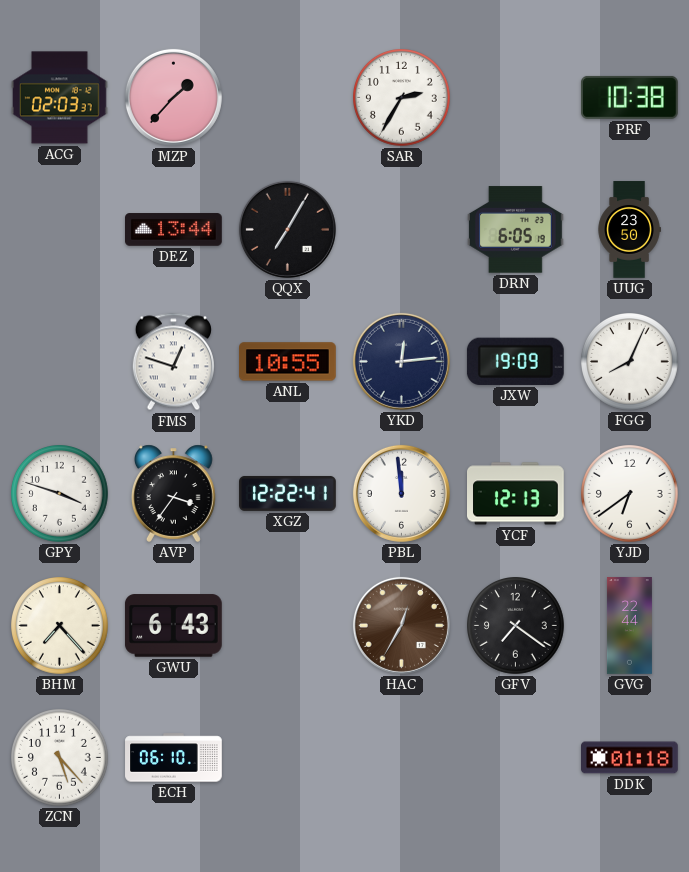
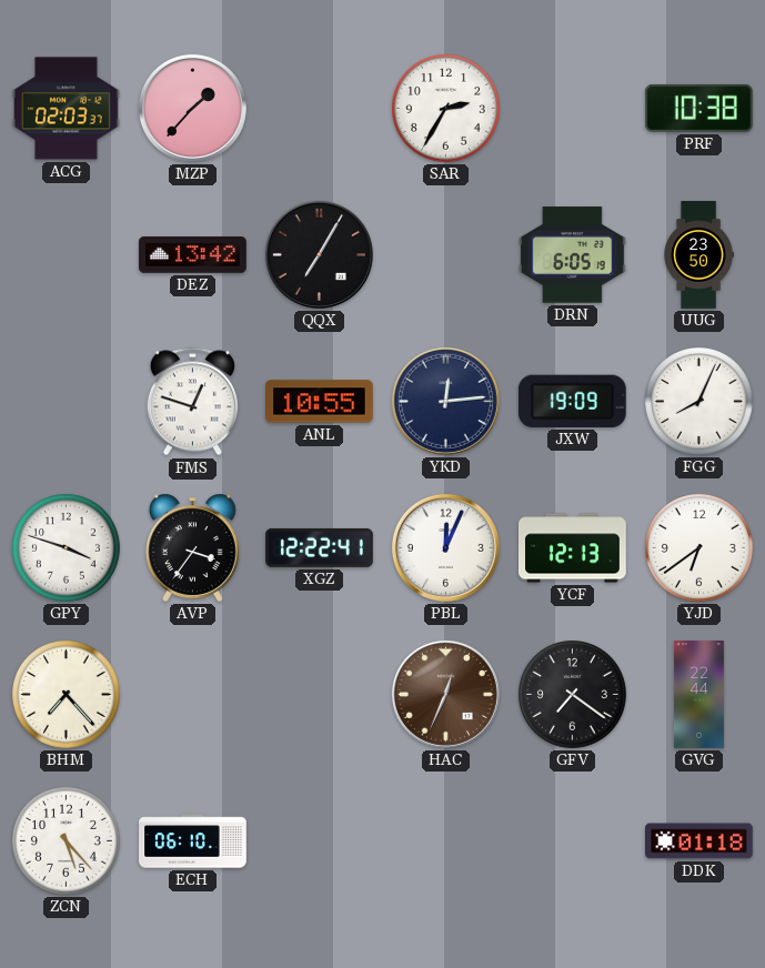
DEZ: 13:44 -> 13:42
PBL: 11:59 -> 12:04
GWU: 6:43 -> none
HAC: 12:35 -> 12:34
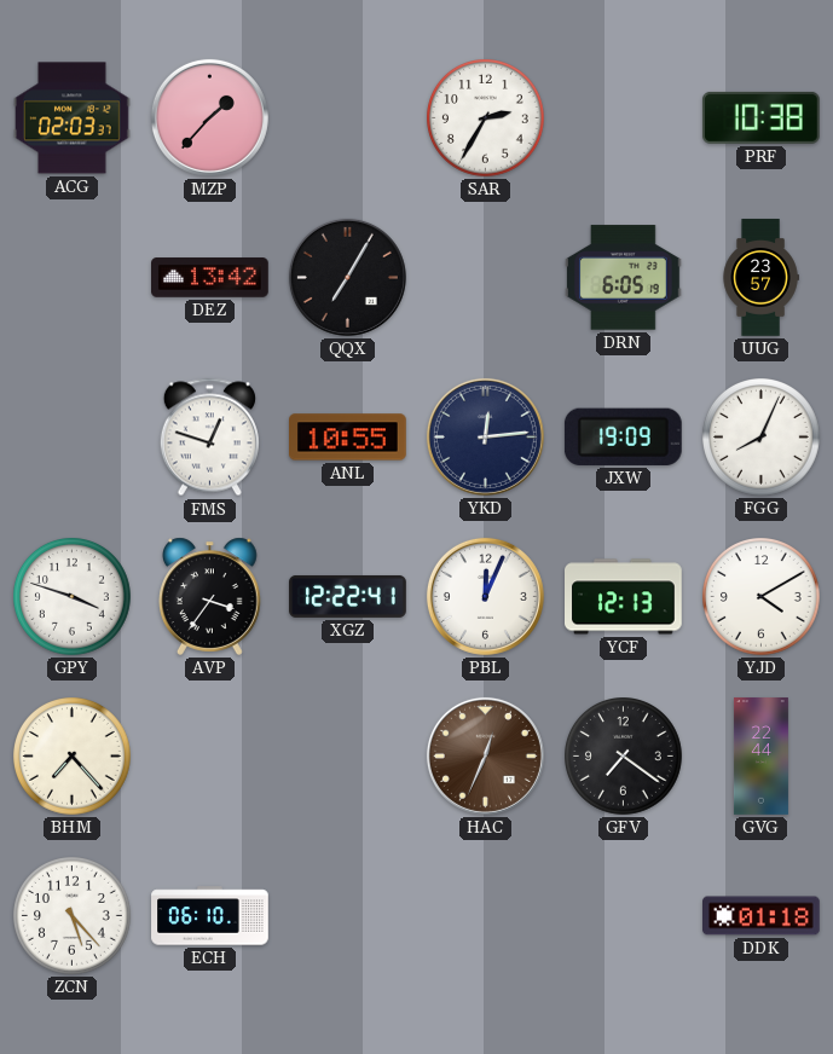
UUG: 23:50 -> 23:57
YJD: 6:39 -> 4:10
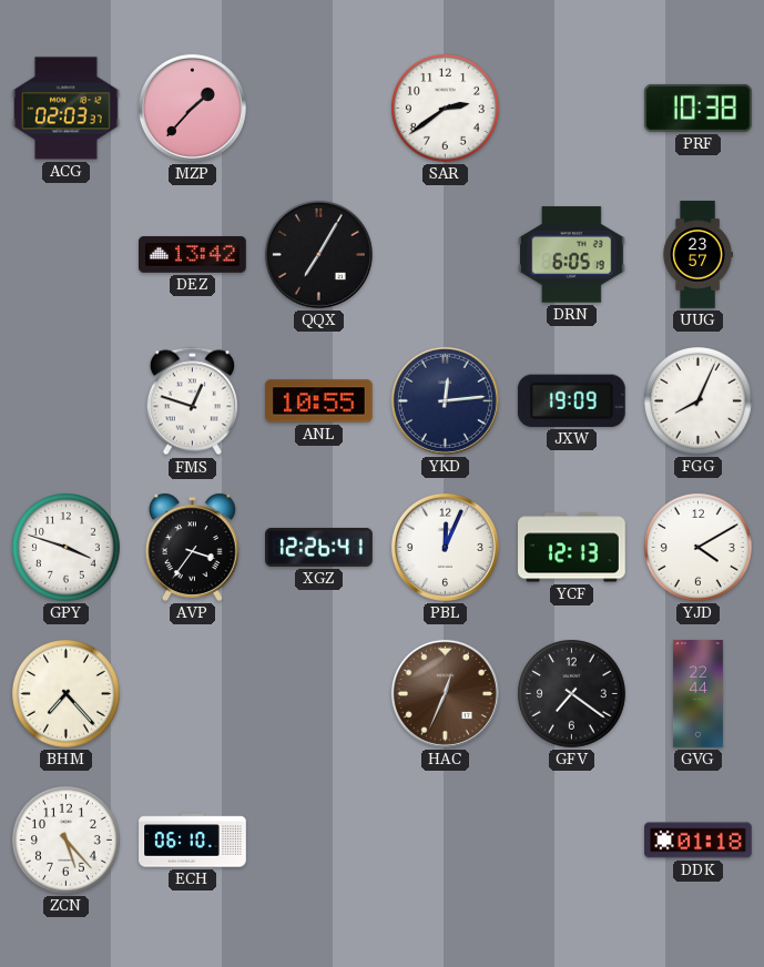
SAR: 2:35 -> 2:39
XGZ: 12:22 -> 12:26
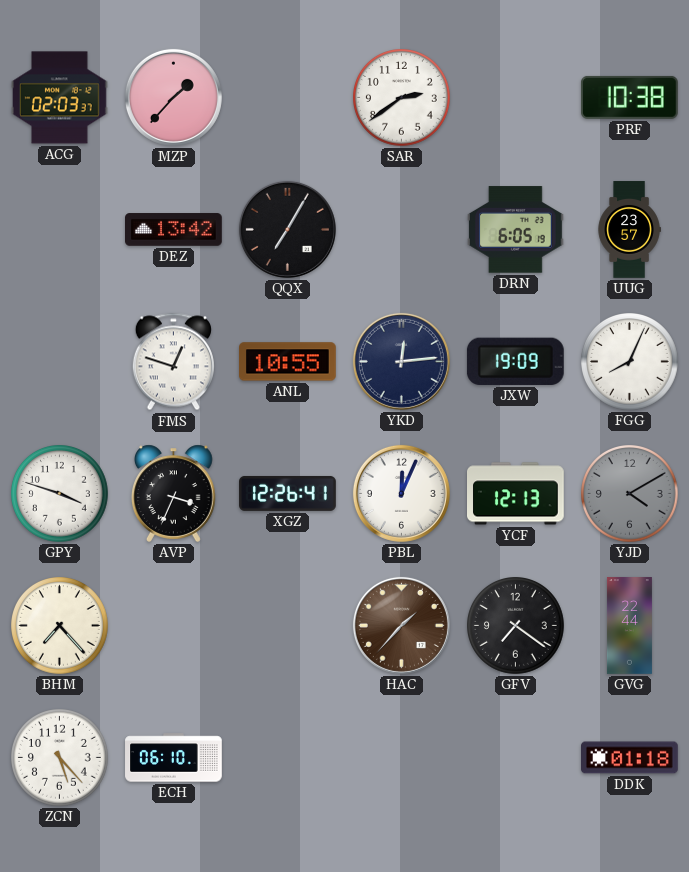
AVP: 3:36 -> 3:34
YJD dial: white -> grey
HAC: 12:34 -> 1:37
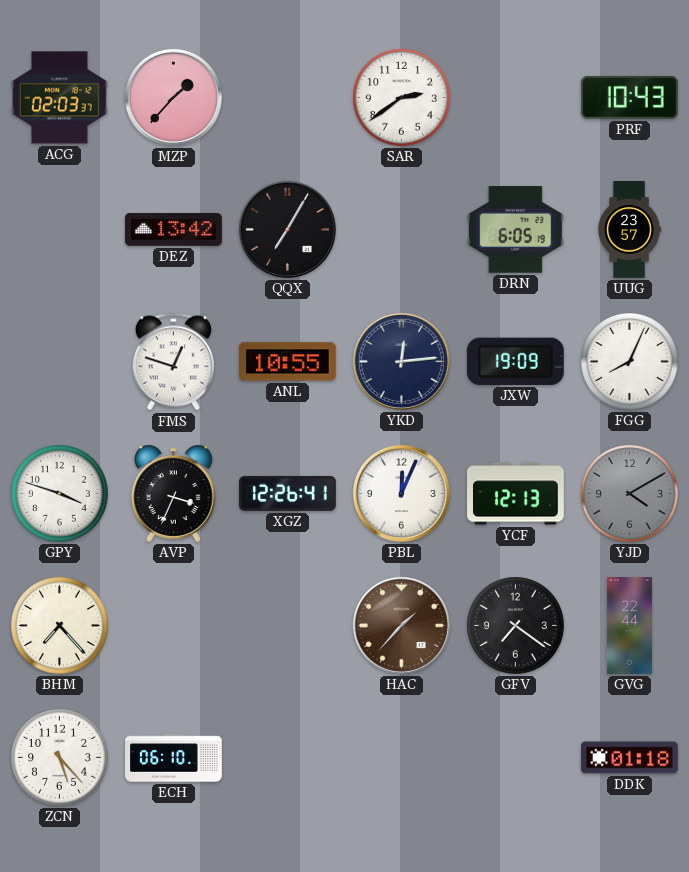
PRF: 10:38 -> 10:43
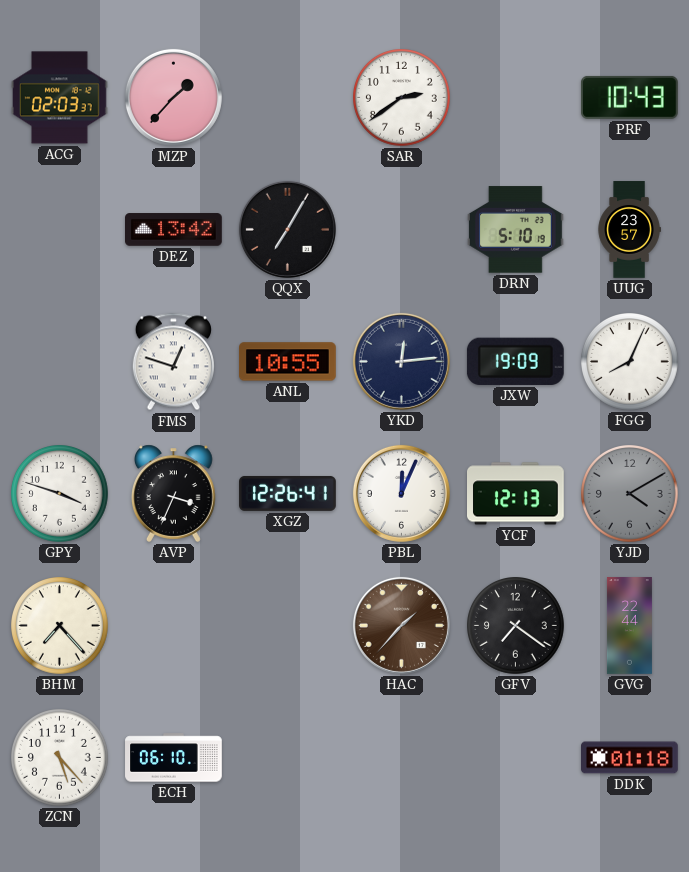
DRN: 6:05 -> 5:10
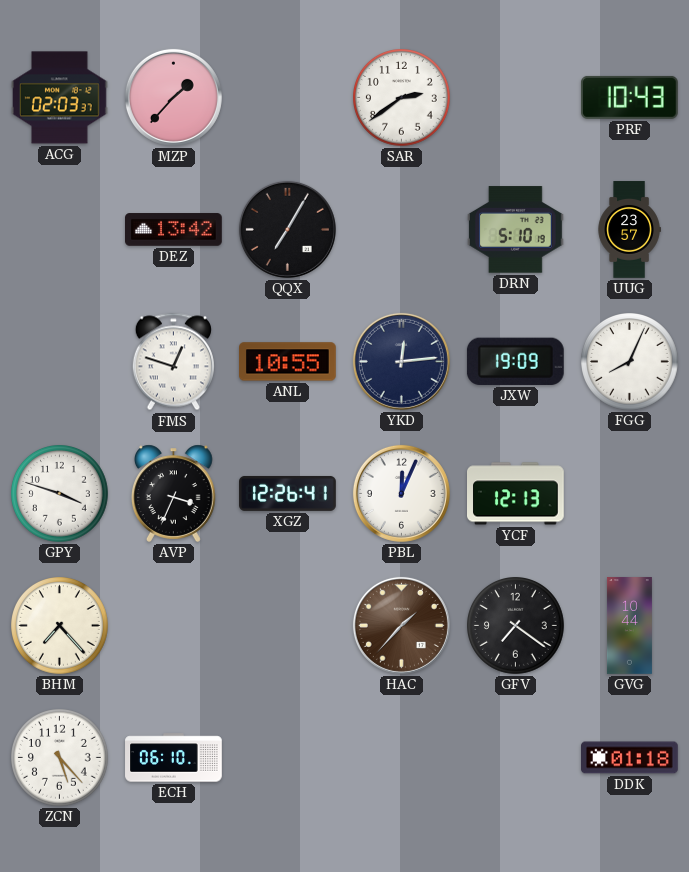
YJD: 4:10 -> none
GVG: 22:44 -> 10:44
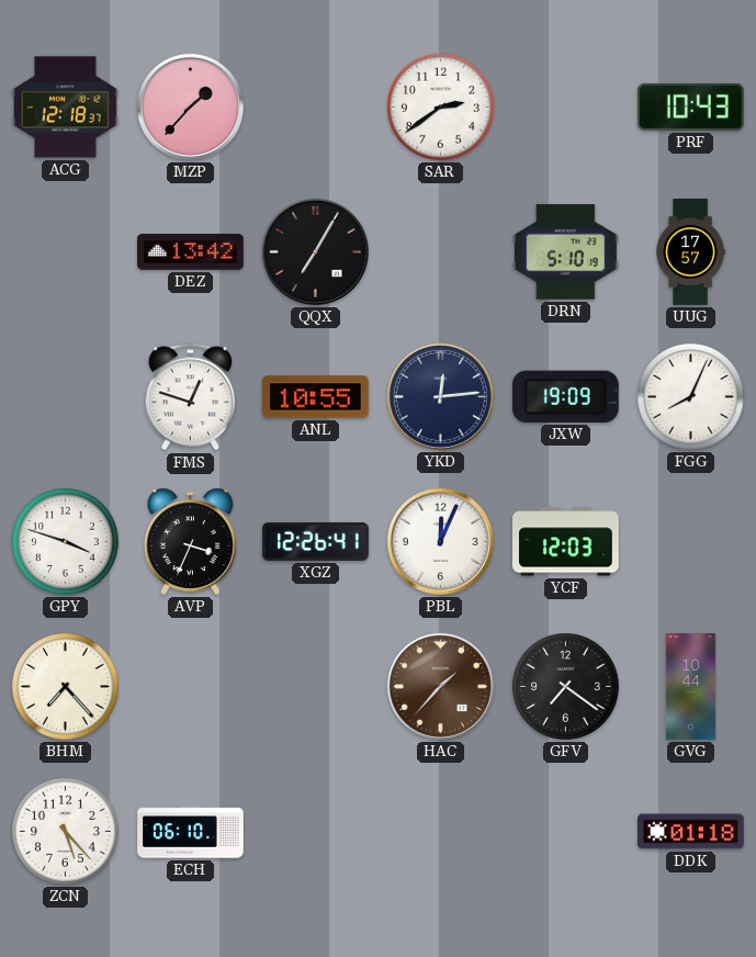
ACG: 02:03 -> 12:18
UUG: 23:57 -> 17:57
YCF: 12:13 -> 12:03
